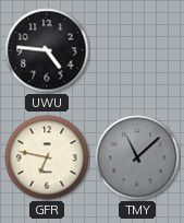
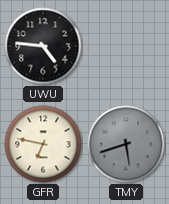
TMY: 11:08 -> 5:42
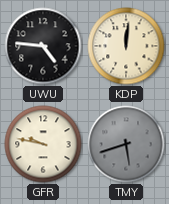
KDP: none -> 12:01
GFR: 6:47 -> 9:47
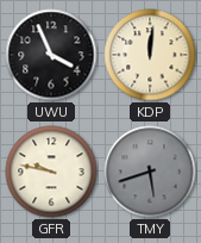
UWU: 4:46 -> 3:56
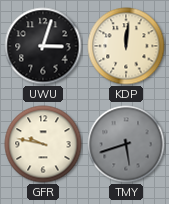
UWU: 3:56 -> 3:03
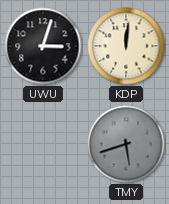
GFR: 9:47 -> none
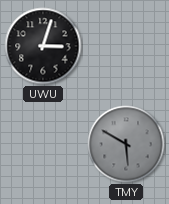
KDP: 12:01 -> none
TMY: 5:42 -> 5:50
